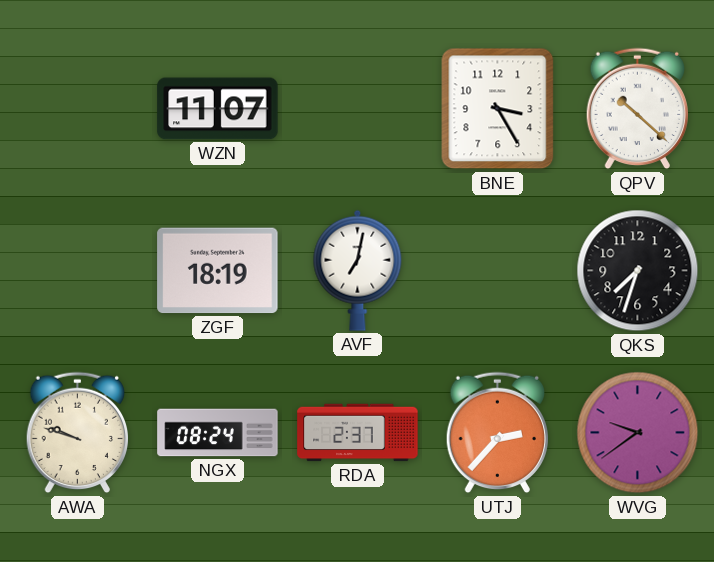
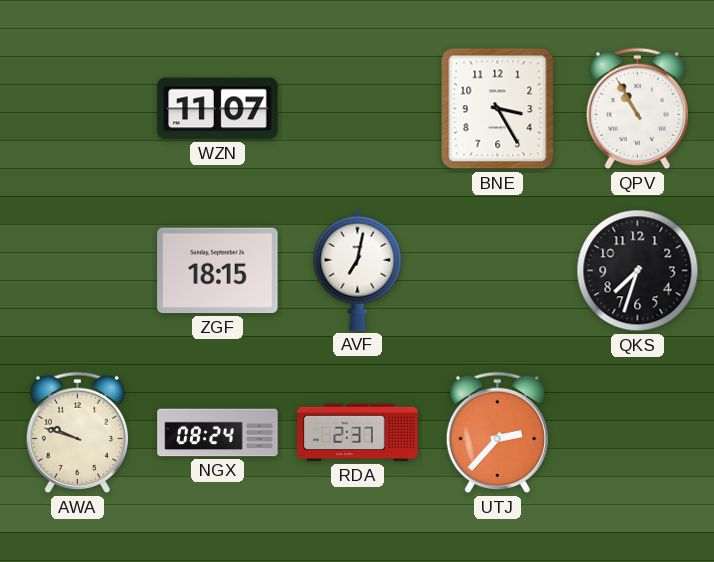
QPV: 10:22 -> 10:55
ZGF: 18:19 -> 18:15
WVG: 9:39 -> none
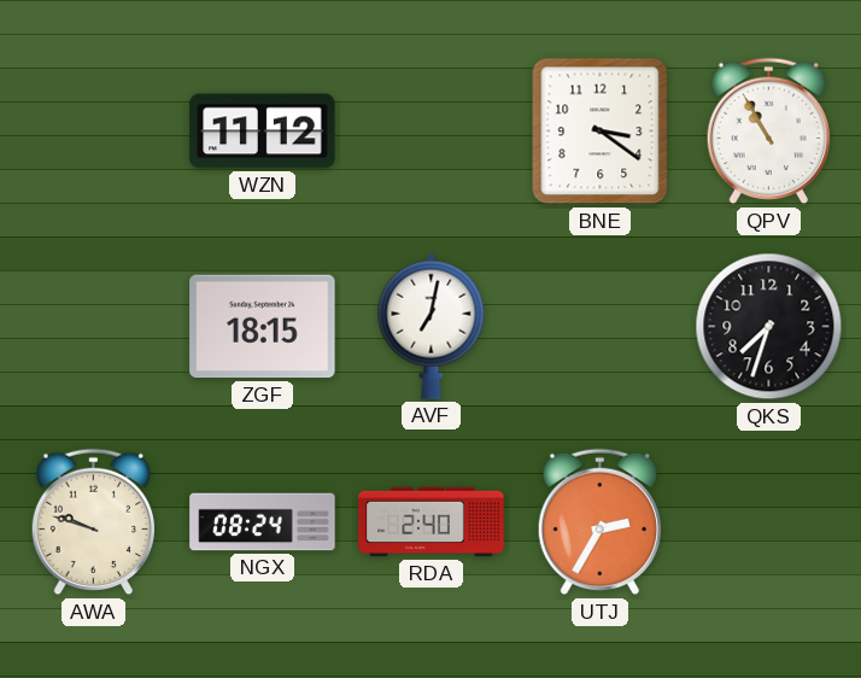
WZN: 11:07 -> 11:12
BNE: 3:25 -> 3:21
RDA: 2:37 -> 2:40
UTJ: 2:37 -> 2:35
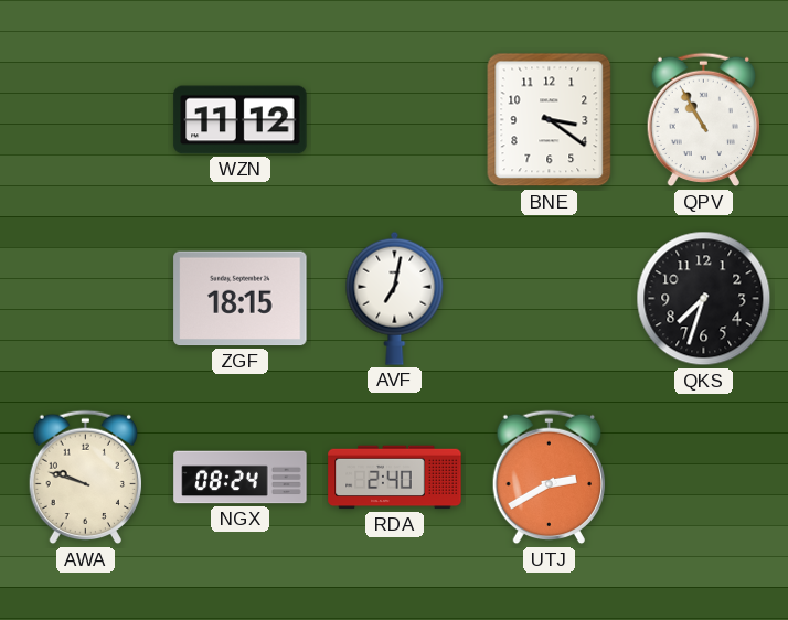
UTJ: 2:35 -> 2:40
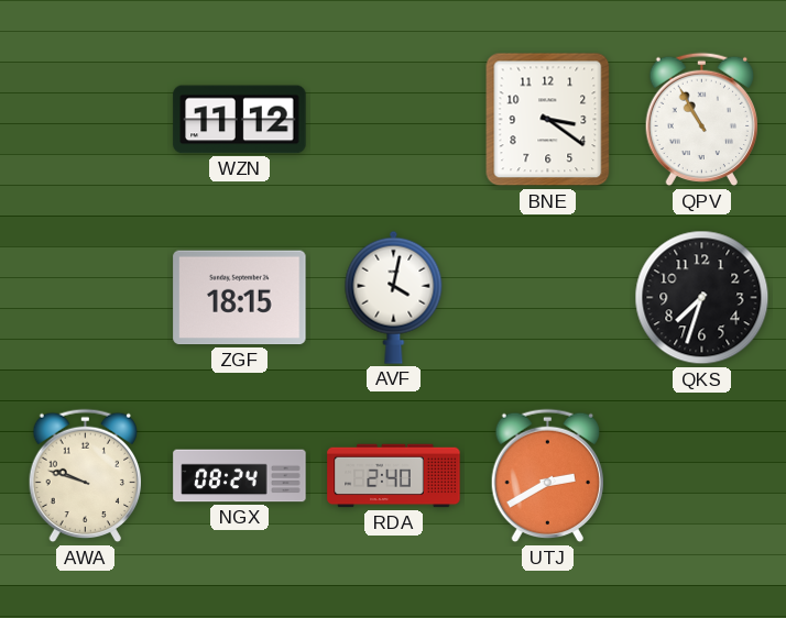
AVF: 7:02 -> 4:02
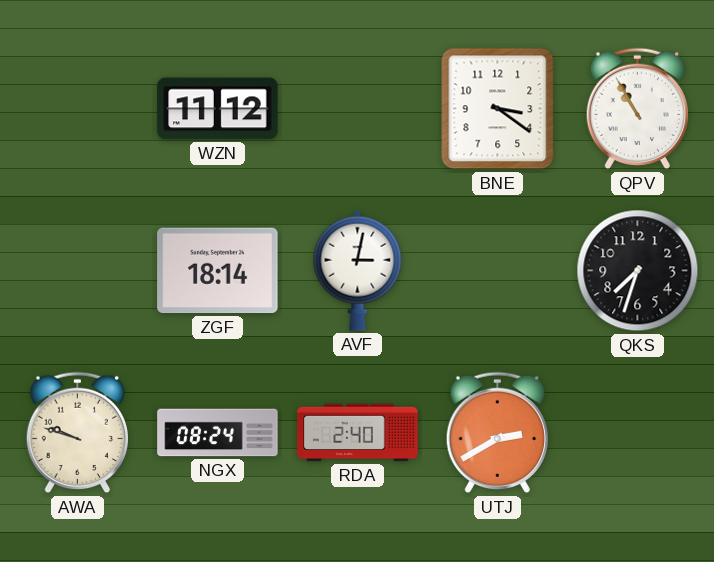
ZGF: 18:15 -> 18:14
AVF: 4:02 -> 3:02
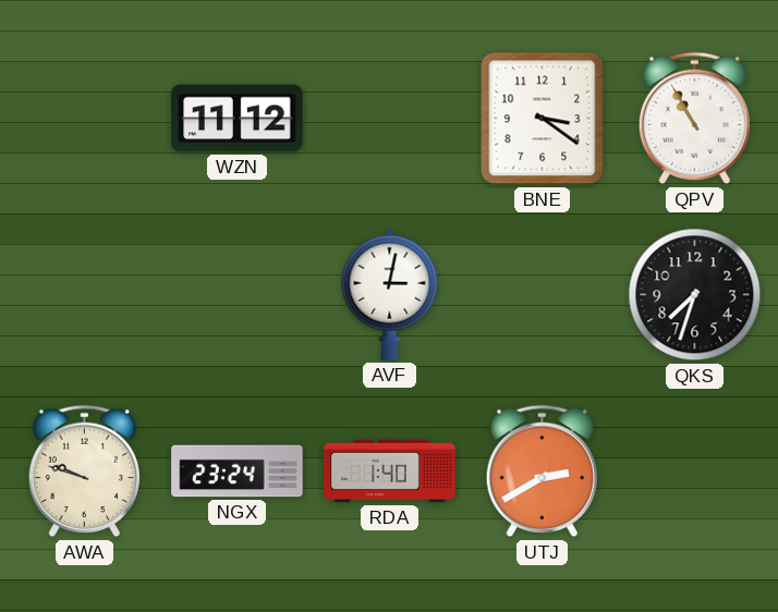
ZGF: 18:14 -> none
NGX: 08:24 -> 23:24
RDA: 2:40 -> 1:40
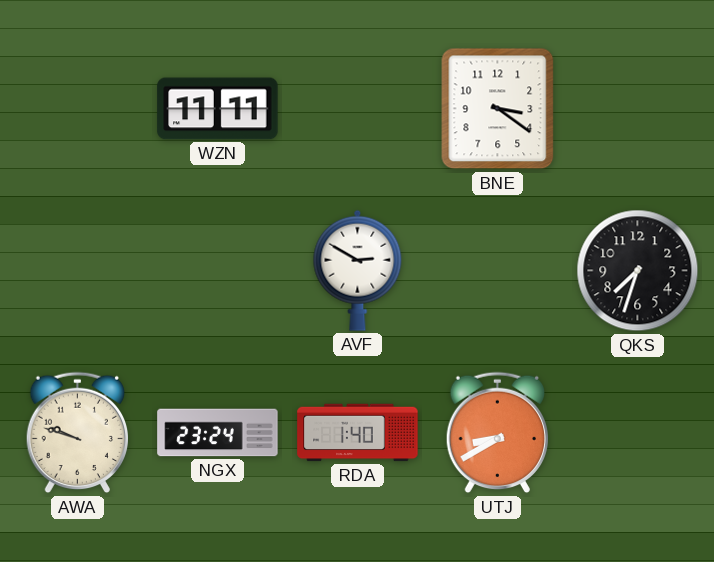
WZN: 11:12 -> 11:11
QPV: 10:55 -> none
AVF: 3:02 -> 2:50
UTJ: 2:40 -> 8:40
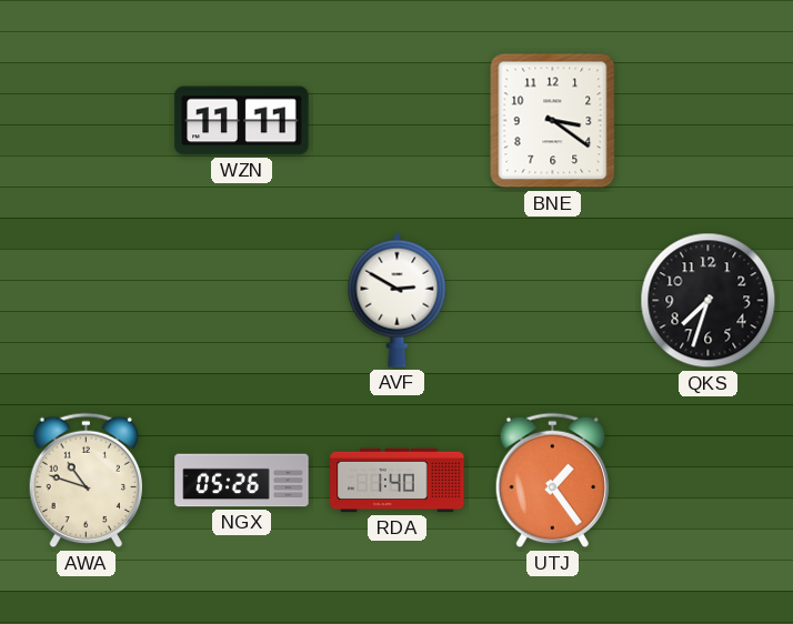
AWA: 9:48 -> 10:48
NGX: 23:24 -> 05:26
UTJ: 8:40 -> 1:24
